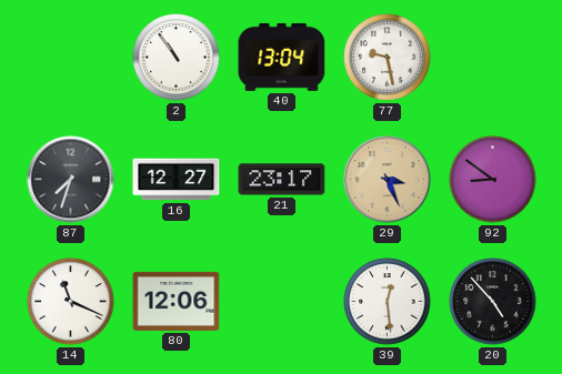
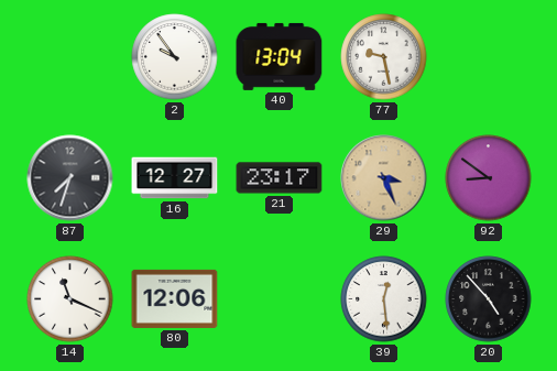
2: 10:54 -> 9:54
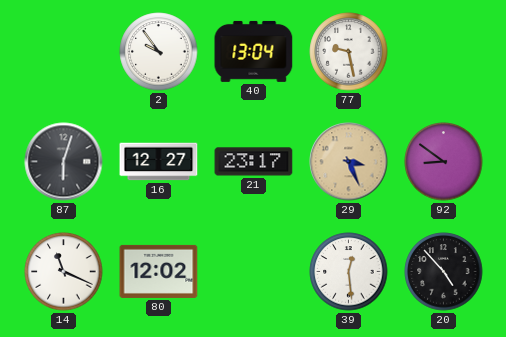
87: 7:33 -> 6:03
80: 12:06 -> 12:02
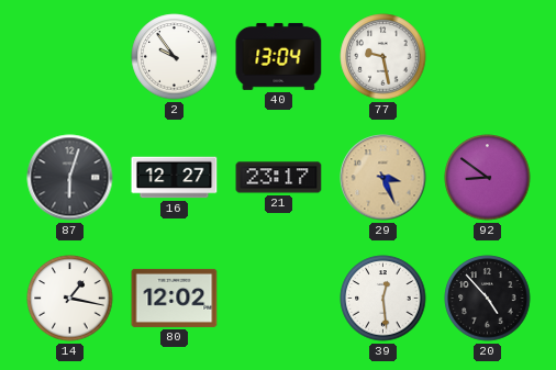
14: 11:19 -> 1:17
